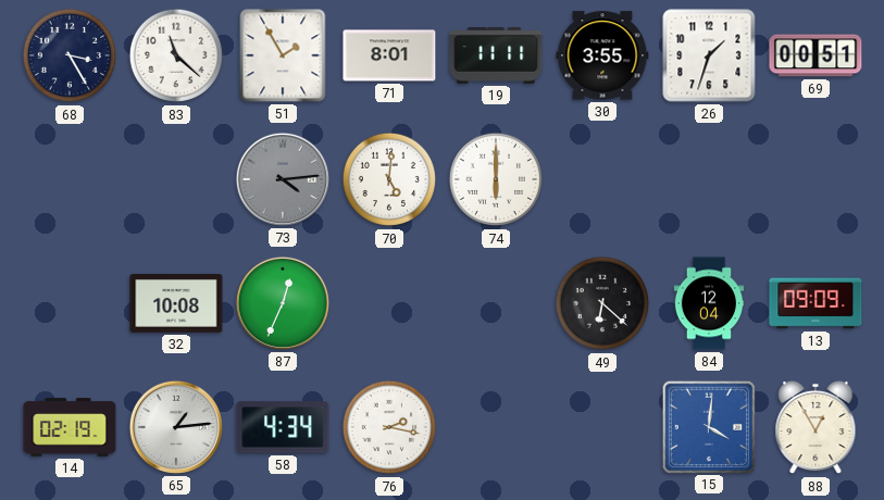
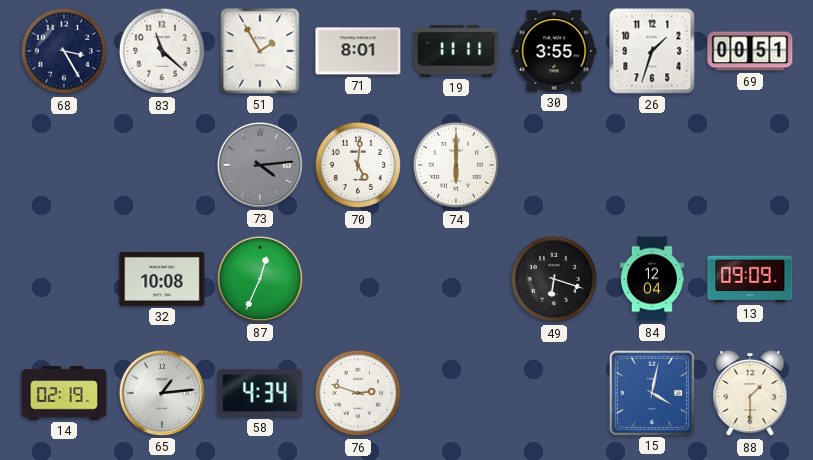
49: 6:22 -> 6:18
76: 2:17 -> 2:48
15: 4:01 -> 4:02
88: 12:55 -> 1:30
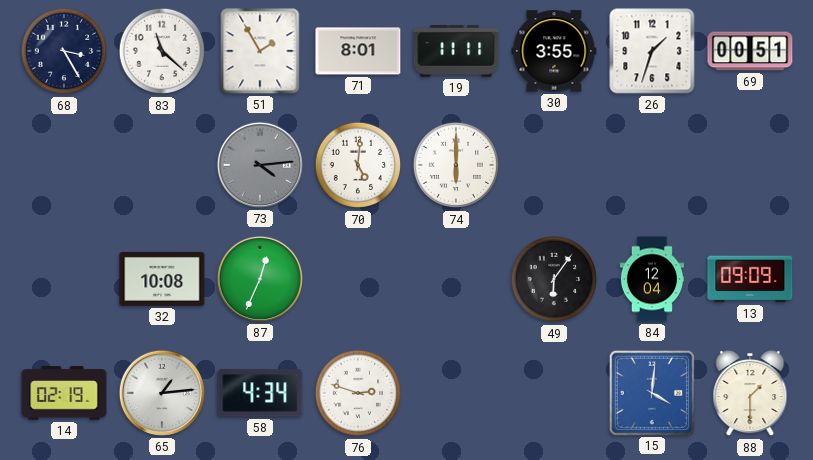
49: 6:18 -> 6:06
15: 4:02 -> 4:01
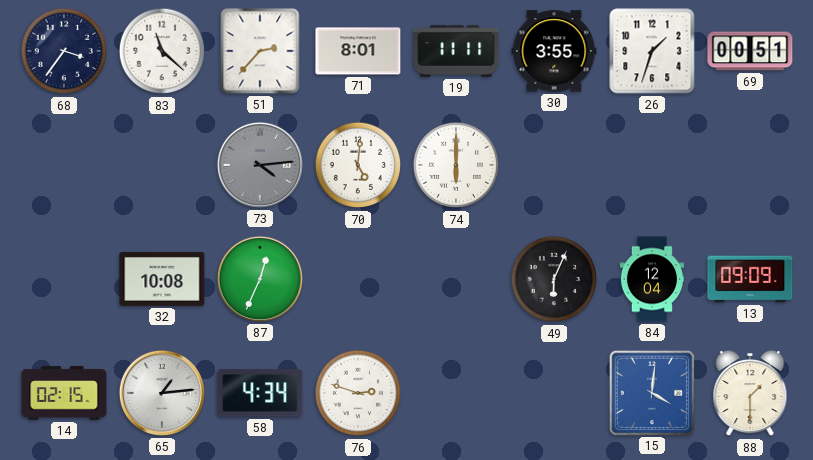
68: 3:25 -> 3:36
51: 1:55 -> 2:37
49: 6:06 -> 6:04
14: 02:19 -> 02:15
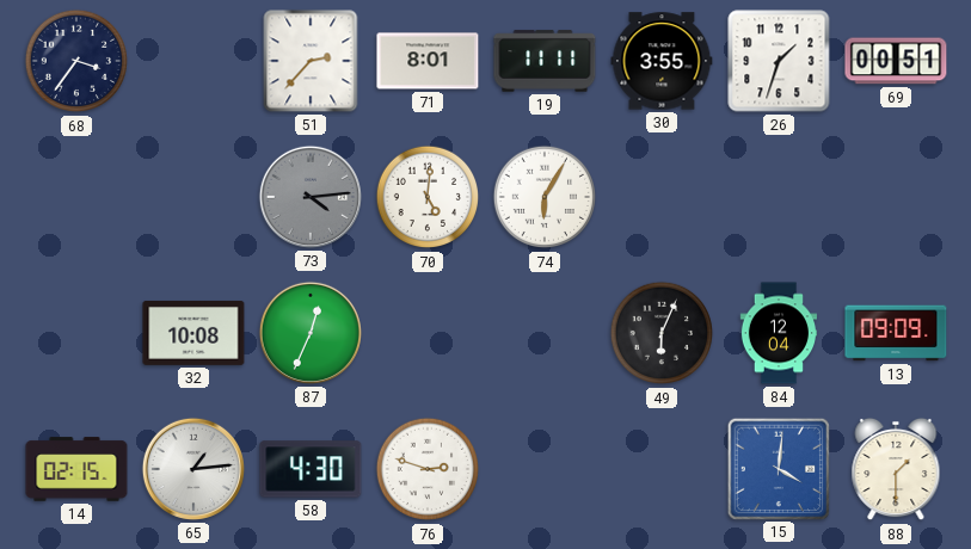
83: 11:22 -> none
74: 6:00 -> 6:05
58: 4:34 -> 4:30
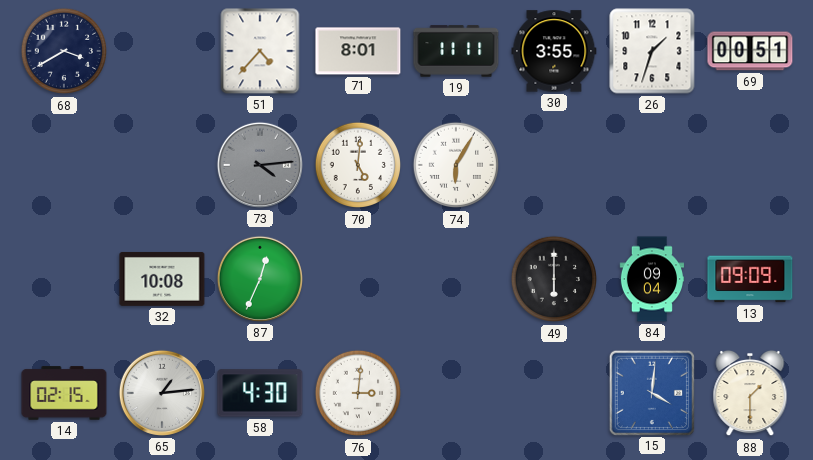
68: 3:36 -> 3:40
51: 2:37 -> 4:37
49: 6:04 -> 6:00
84: 12:04 -> 09:04
76: 2:48 -> 3:01
